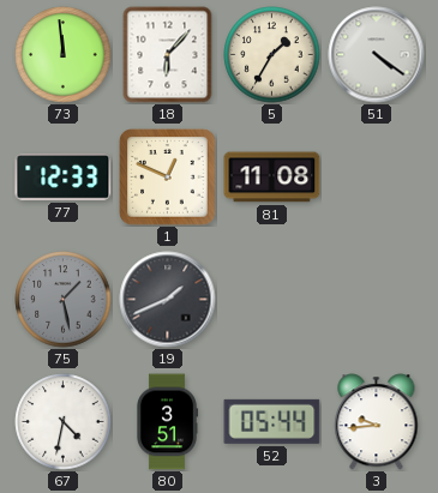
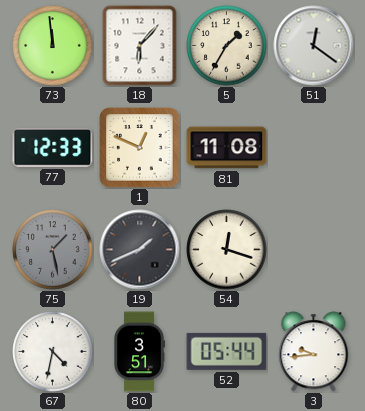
51: 4:21 -> 12:21
54: none -> 12:18
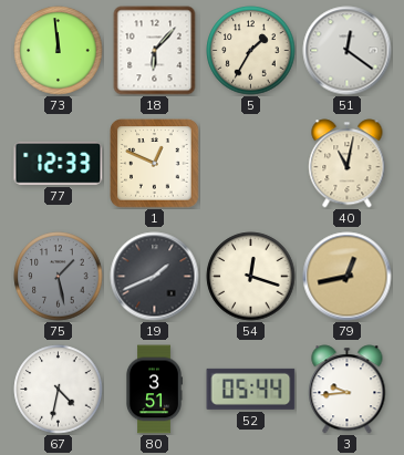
81: 11:08 -> none
40: none -> 11:02
79: none -> 12:43
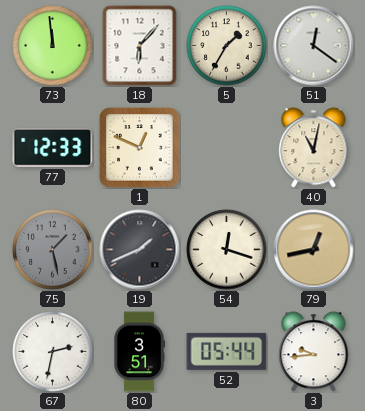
67: 4:32 -> 2:32
